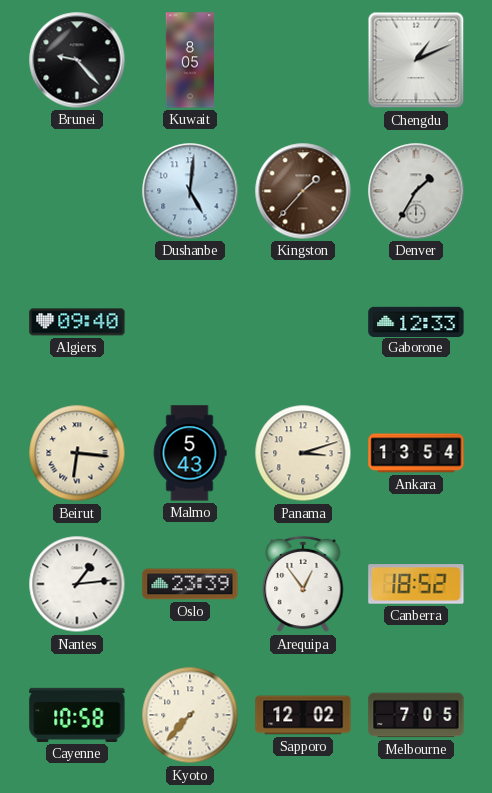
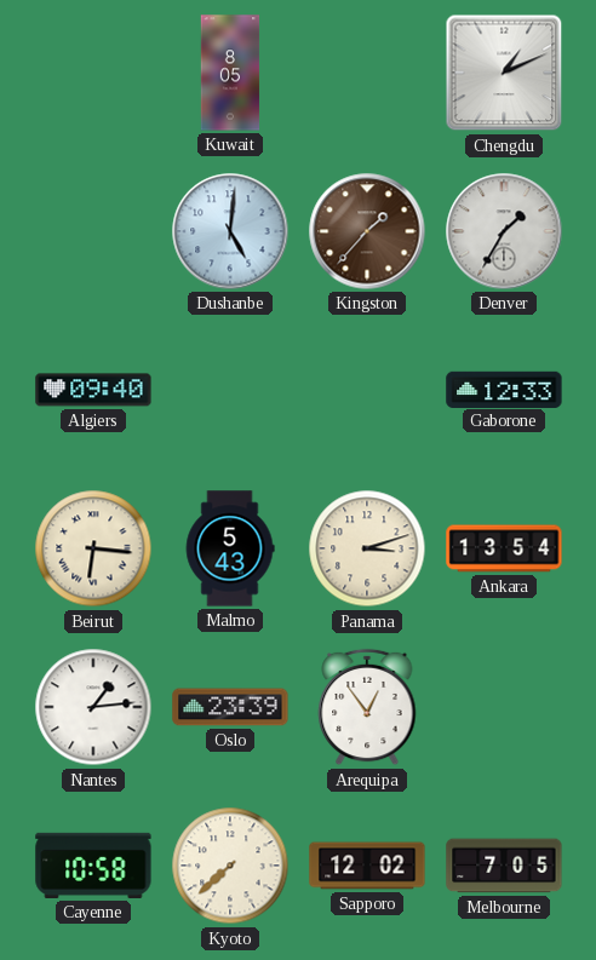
Brunei: 9:23 -> none
Canberra: 18:52 -> none
Kyoto: 7:37 -> 7:38
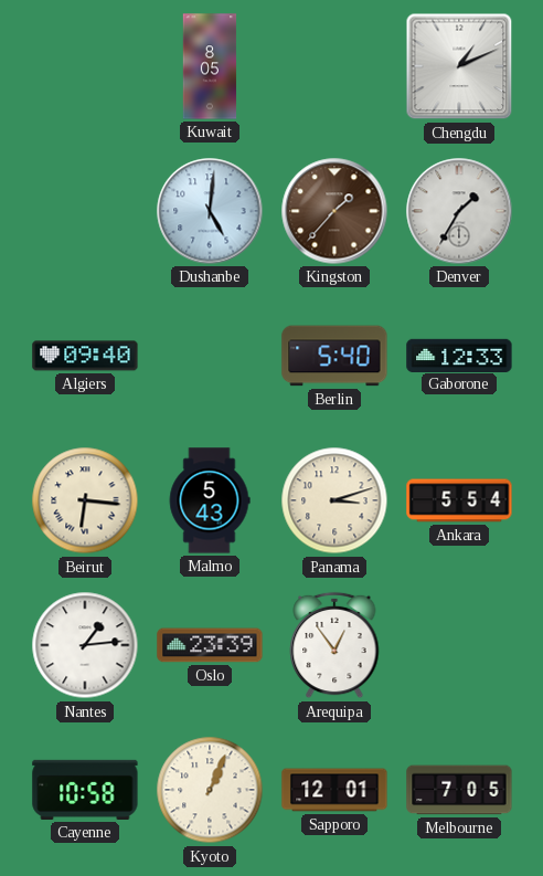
Berlin: none -> 5:40
Ankara: 13:54 -> 5:54
Kyoto: 7:38 -> 1:04
Sapporo: 12:02 -> 12:01
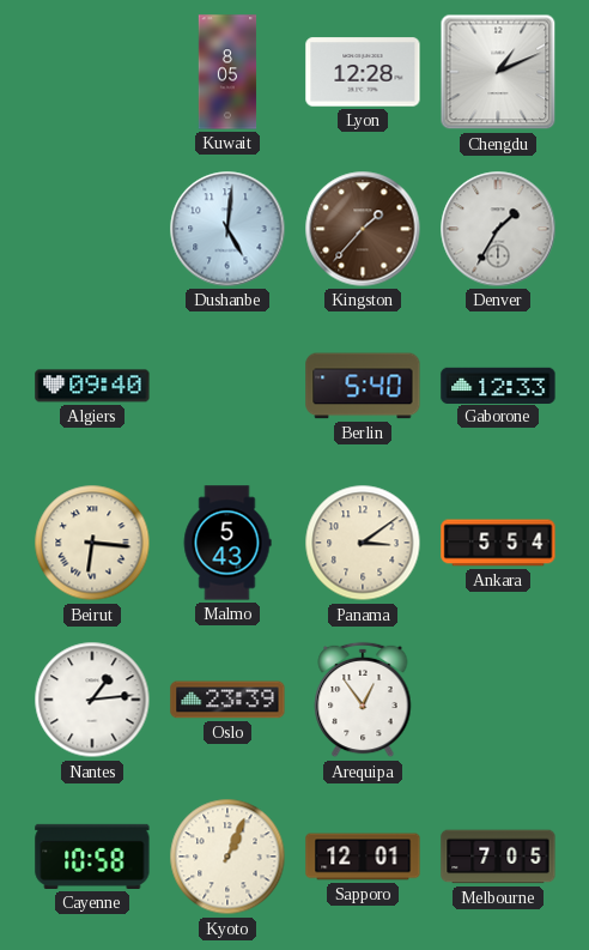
Lyon: none -> 12:28
Panama: 3:12 -> 3:09
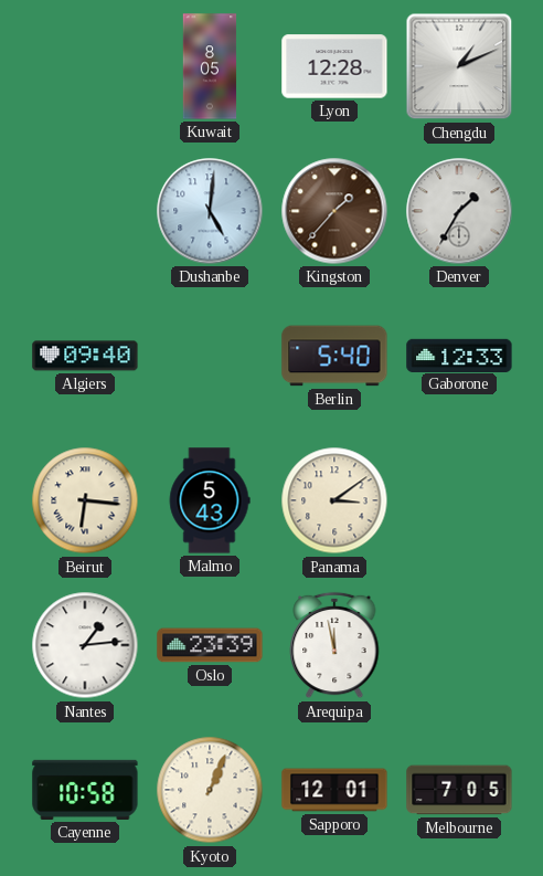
Ankara: 5:54 -> none
Arequipa: 12:54 -> 11:58
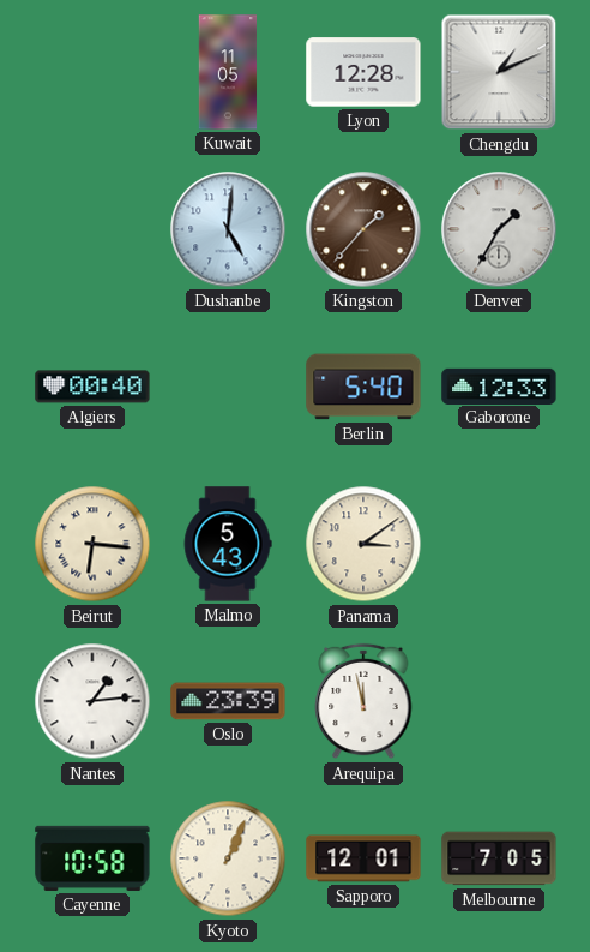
Kuwait: 8:05 -> 11:05
Algiers: 09:40 -> 00:40
